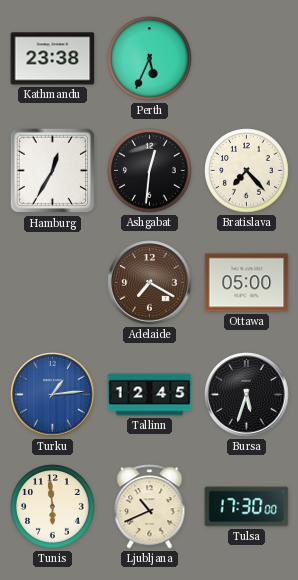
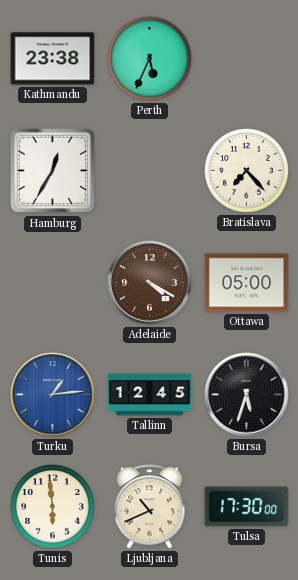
Ashgabat: 12:31 -> none
Adelaide: 7:20 -> 4:20
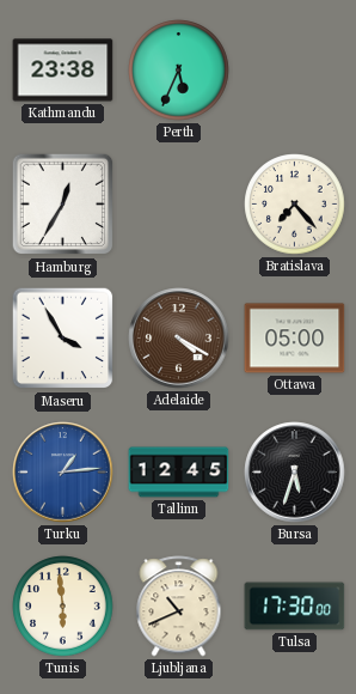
Maseru: none -> 3:55
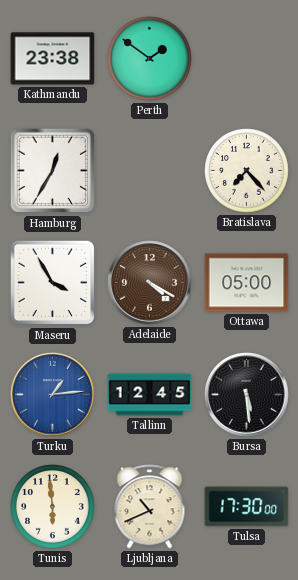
Perth: 5:34 -> 1:51
Bursa: 5:33 -> 5:29
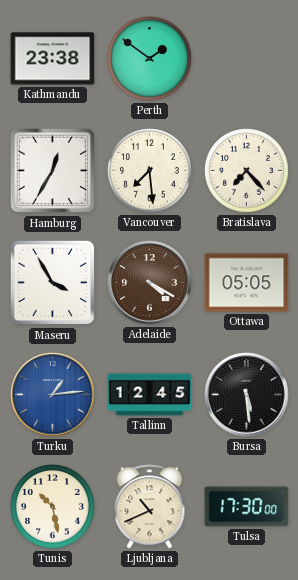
Vancouver: none -> 7:29
Ottawa: 05:00 -> 05:05
Tunis: 5:59 -> 10:28
